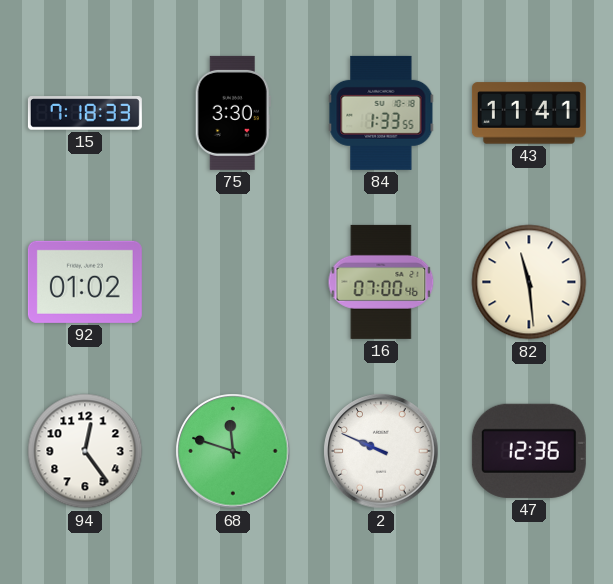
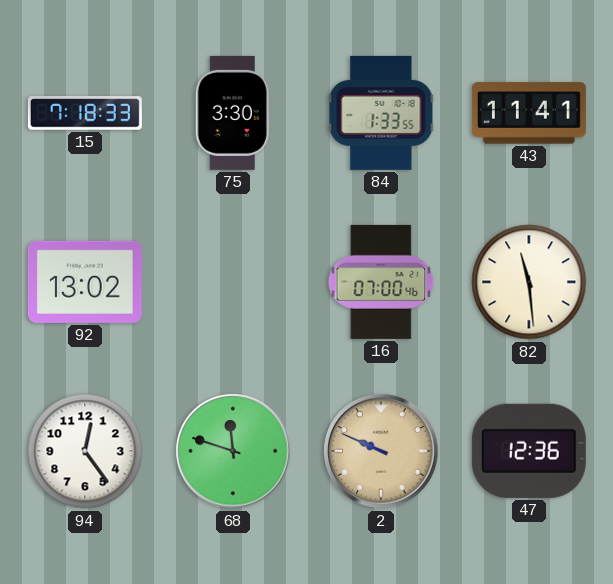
92: 01:02 -> 13:02
2 dial: white -> champagne
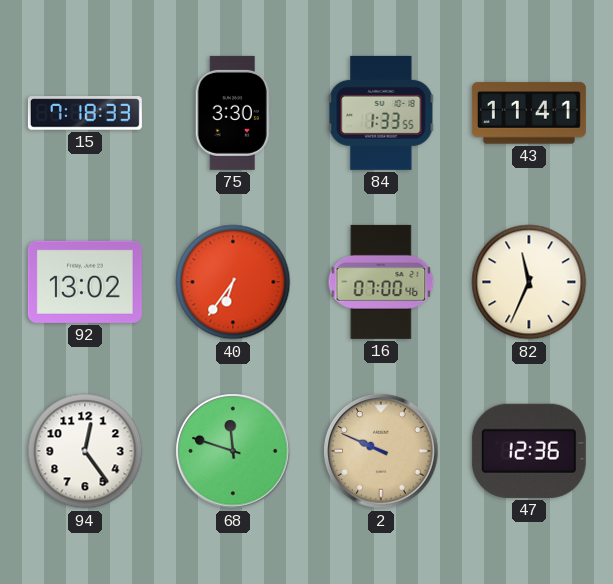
40: none -> 6:36
82: 11:29 -> 11:34
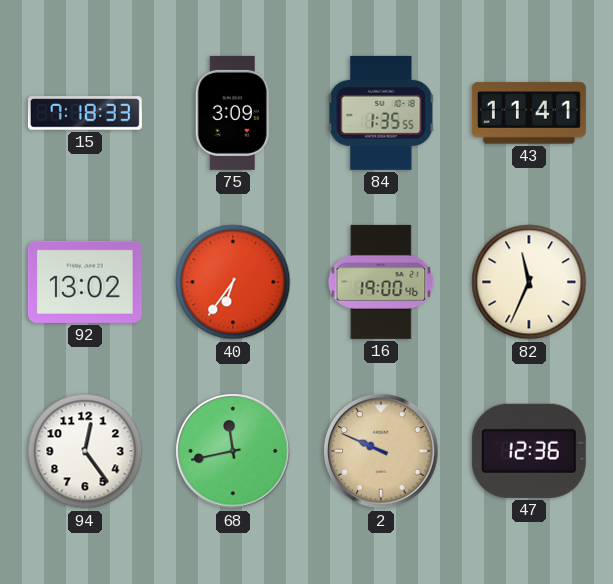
75: 3:30 -> 3:09
84: 1:33 -> 1:35
16: 07:00 -> 19:00
68: 11:48 -> 11:43
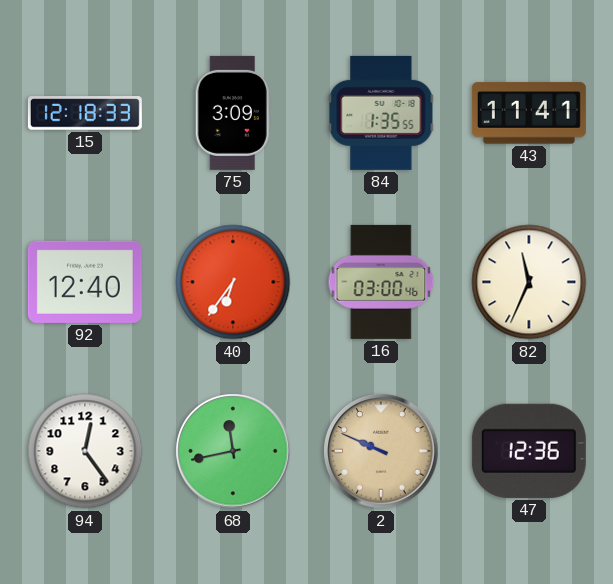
15: 7:18 -> 12:18
92: 13:02 -> 12:40
16: 19:00 -> 03:00
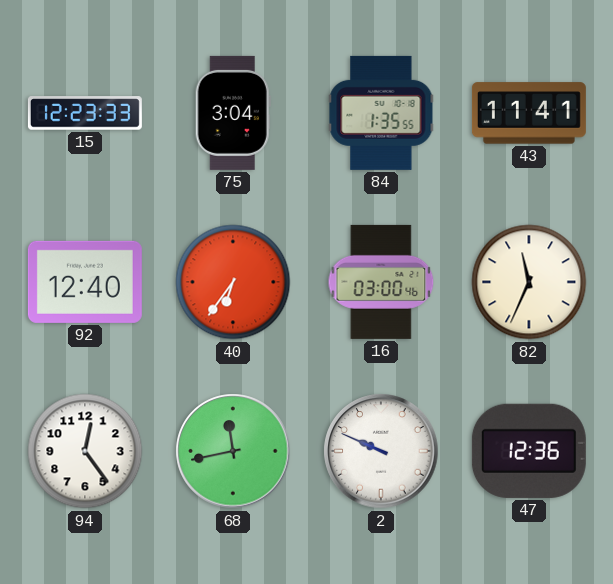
15: 12:18 -> 12:23
75: 3:09 -> 3:04
2 dial: champagne -> white
